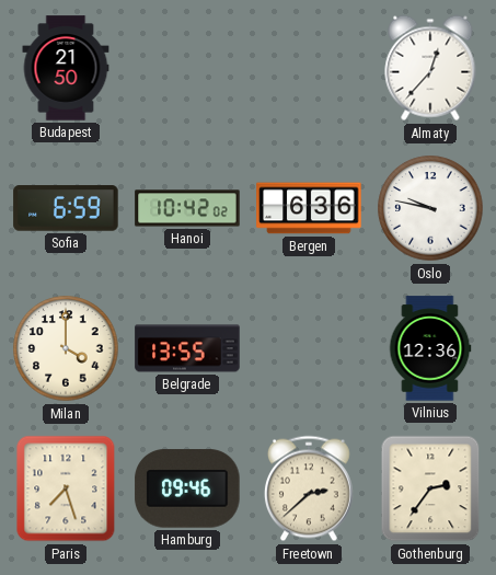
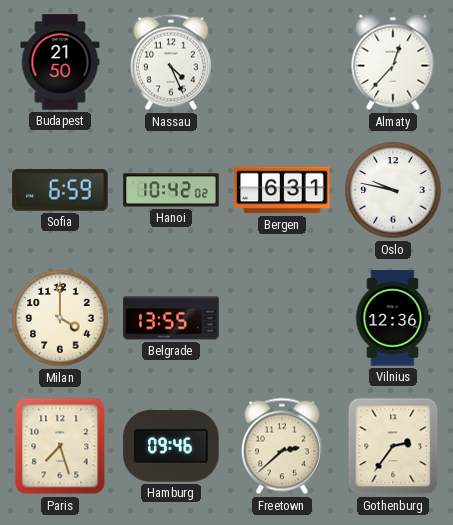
Nassau: none -> 4:26
Bergen: 6:36 -> 6:31
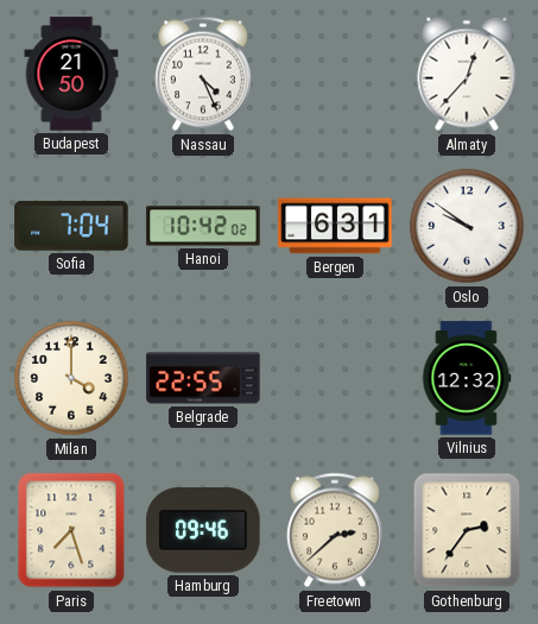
Sofia: 6:59 -> 7:04
Oslo: 9:47 -> 9:51
Belgrade: 13:55 -> 22:55
Vilnius: 12:36 -> 12:32
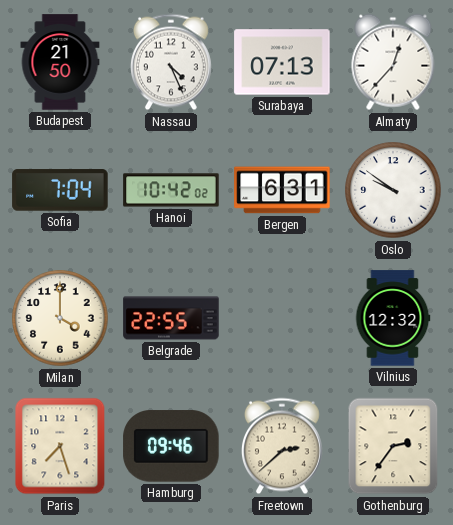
Surabaya: none -> 07:13
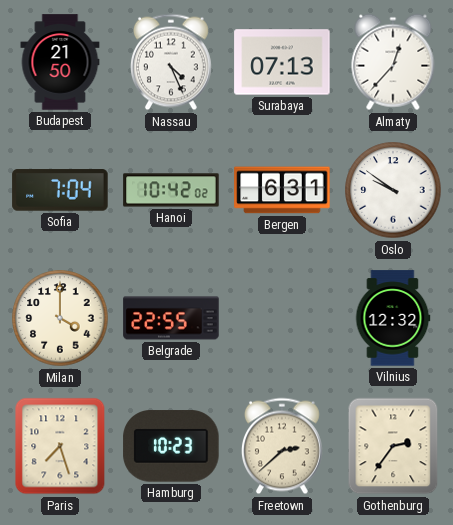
Hamburg: 09:46 -> 10:23
